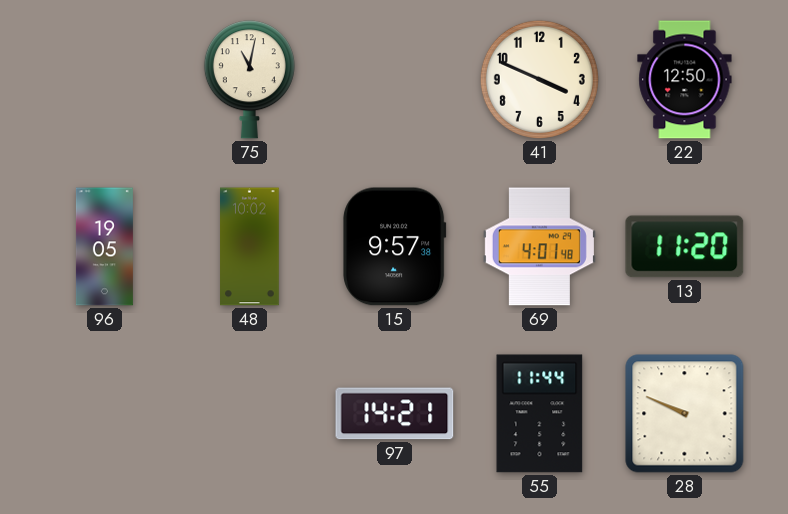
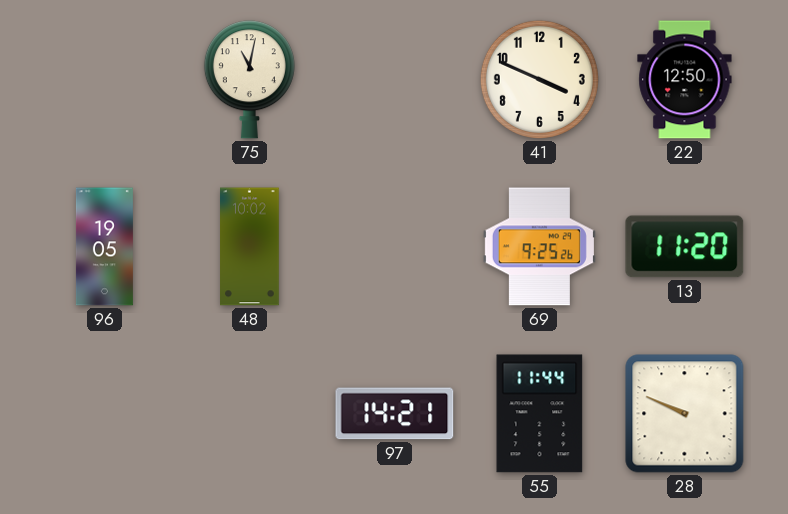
15: 9:57 -> none
69: 4:01 -> 9:25
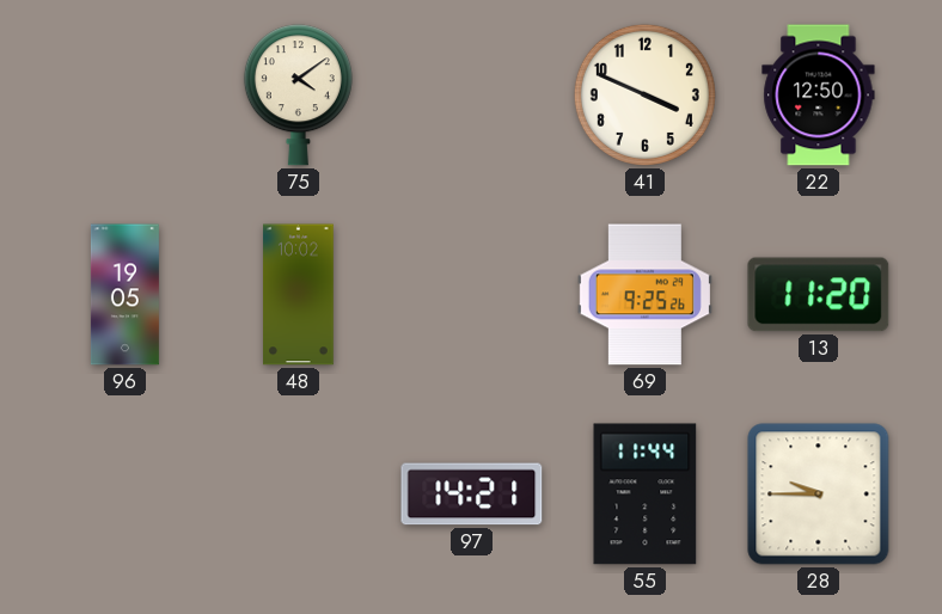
75: 11:02 -> 4:09
28: 9:49 -> 9:45
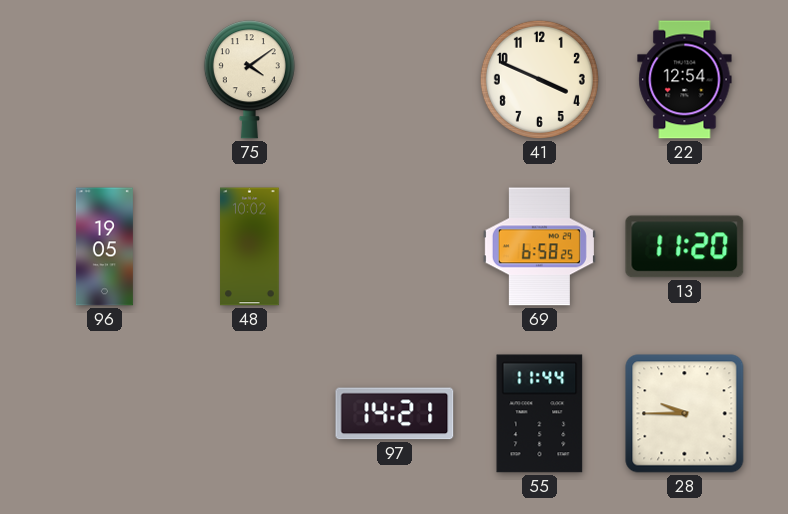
22: 12:50 -> 12:54
69: 9:25 -> 6:58
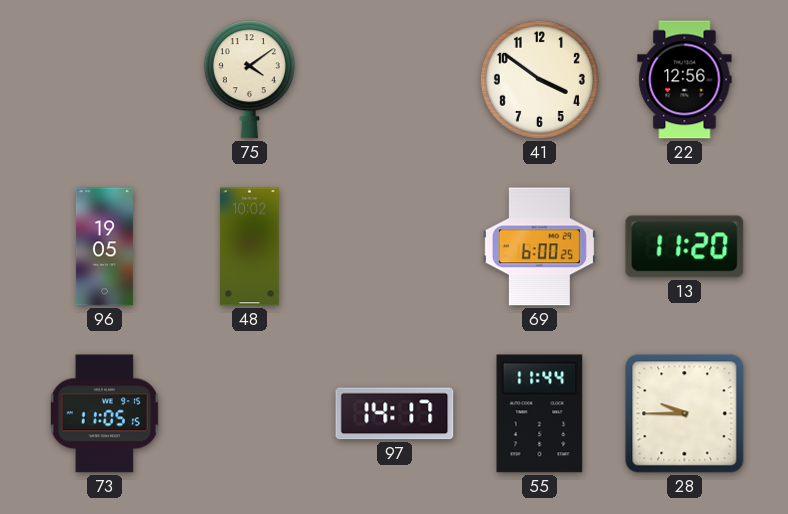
41: 3:49 -> 3:51
22: 12:54 -> 12:56
69: 6:58 -> 6:00
73: none -> 11:05
97: 14:21 -> 14:17
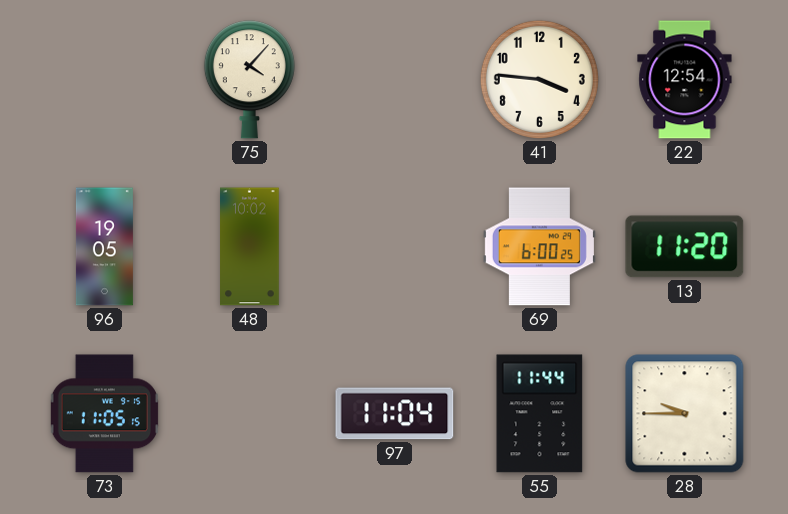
75: 4:09 -> 4:07
41: 3:51 -> 3:46
22: 12:56 -> 12:54
97: 14:17 -> 11:04
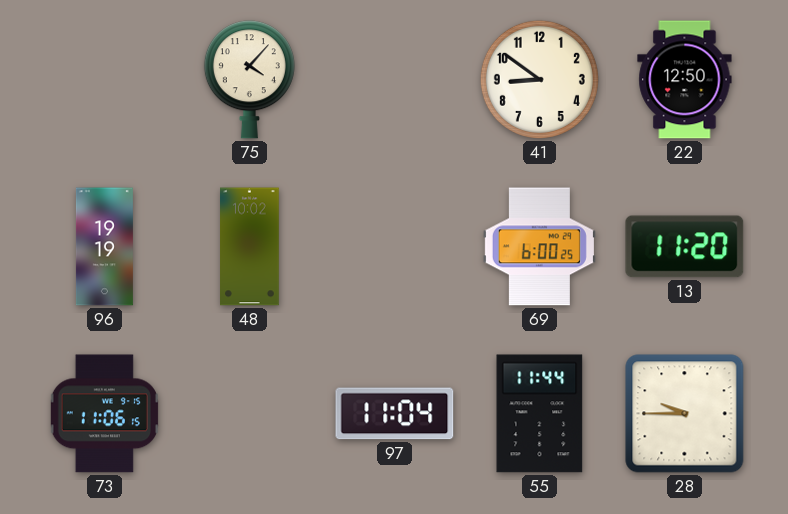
41: 3:46 -> 8:51
22: 12:54 -> 12:50
96: 19:05 -> 19:19
73: 11:05 -> 11:06
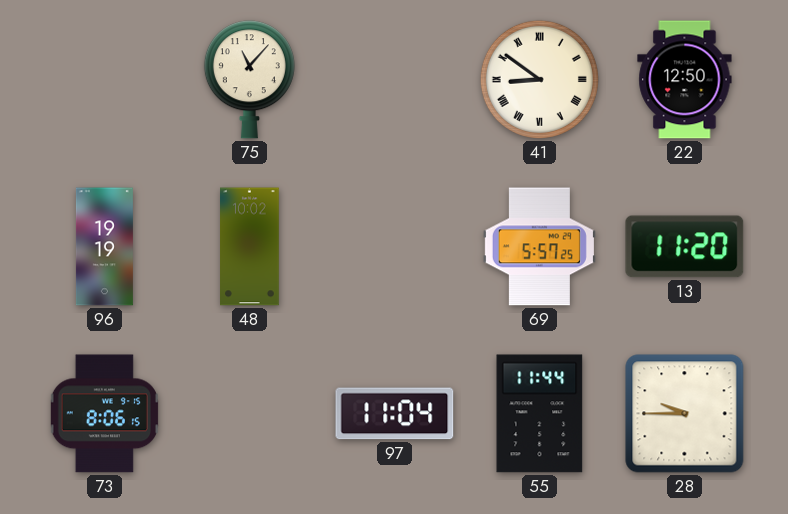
75: 4:07 -> 11:07
41 numerals: Arabic -> Roman
69: 6:00 -> 5:57
73: 11:06 -> 8:06
